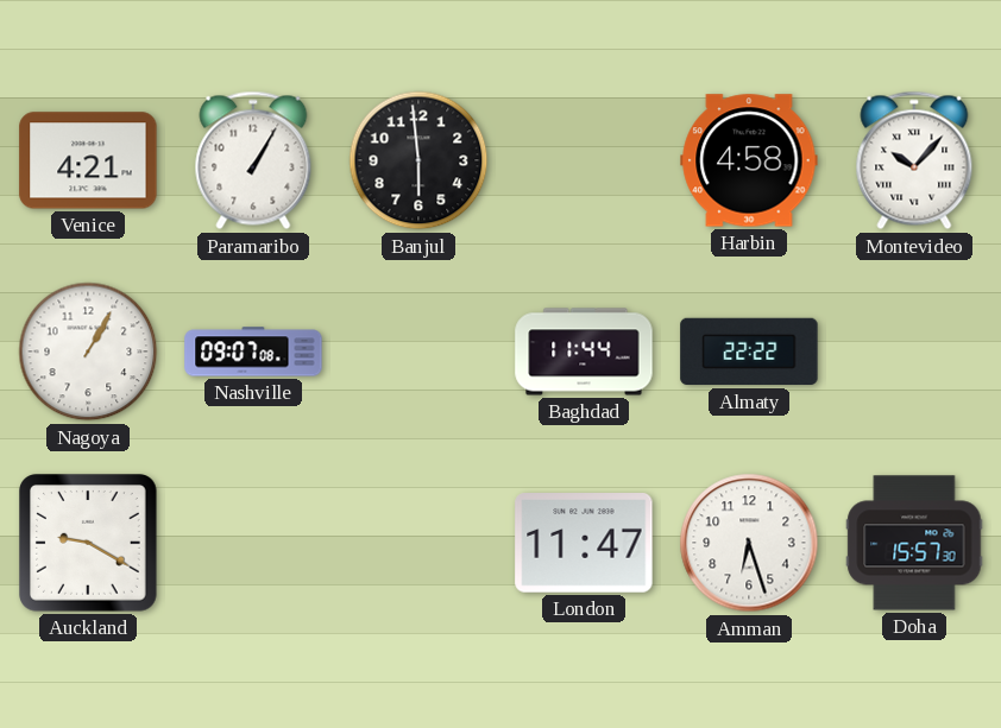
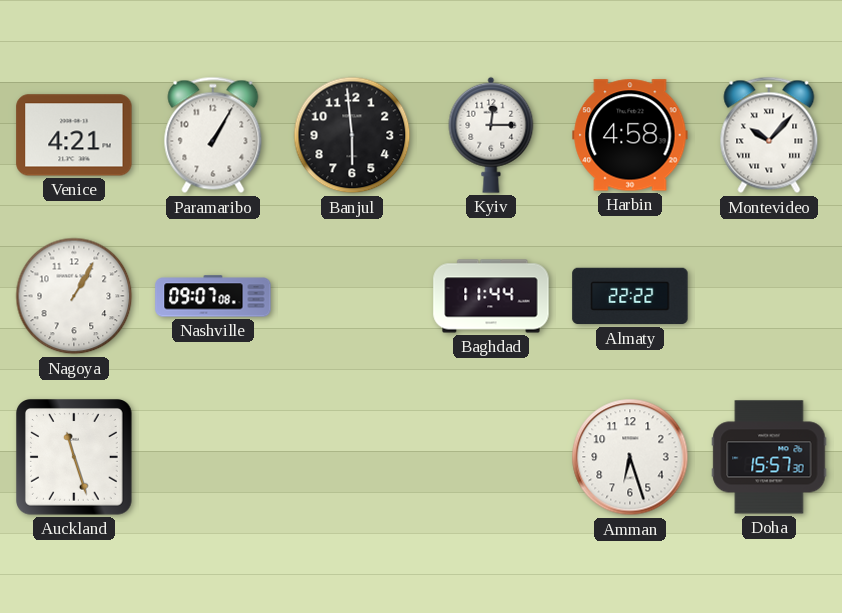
Kyiv: none -> 12:15
Auckland: 9:20 -> 11:27
London: 11:47 -> none
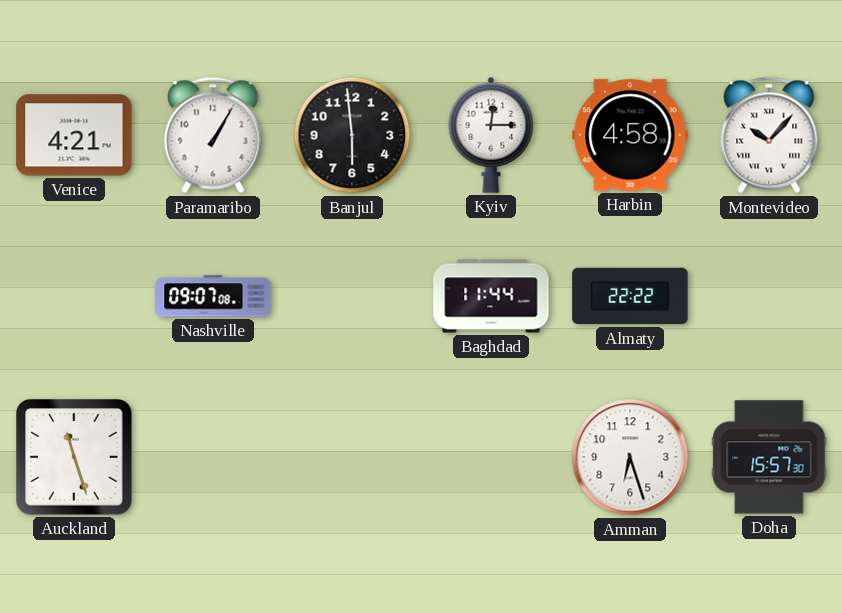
Nagoya: 1:05 -> none
